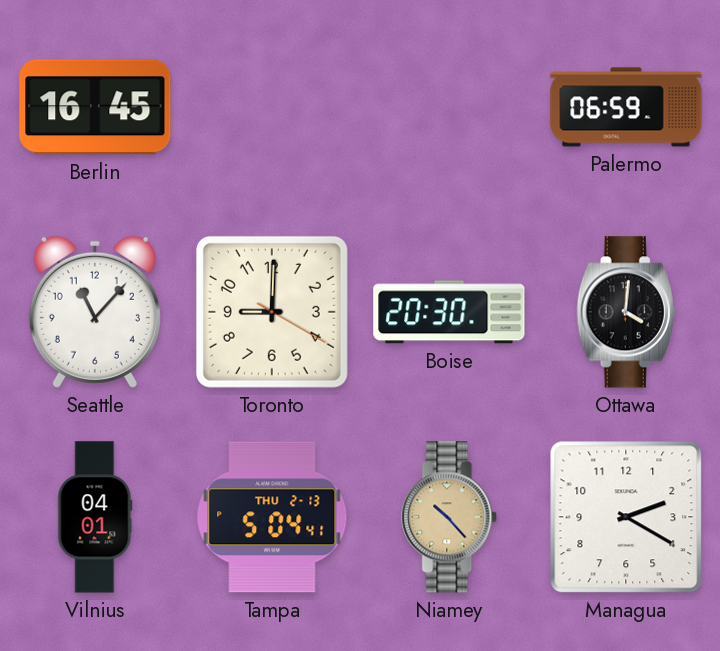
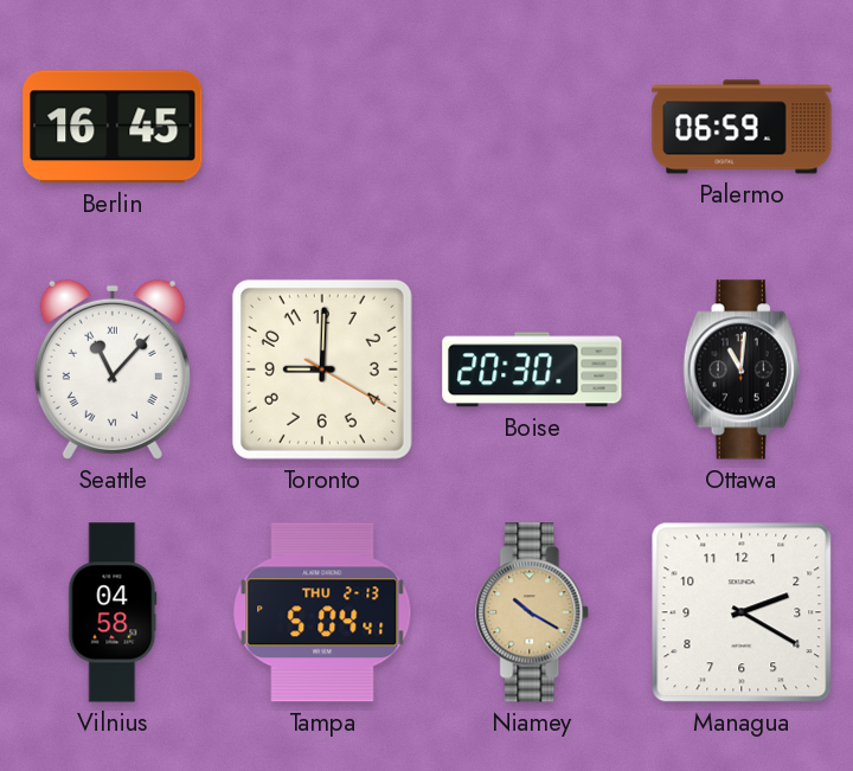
Seattle numerals: Arabic -> Roman
Ottawa: 4:01 -> 11:01
Vilnius: 04:01 -> 04:58
Niamey: 10:23 -> 10:20
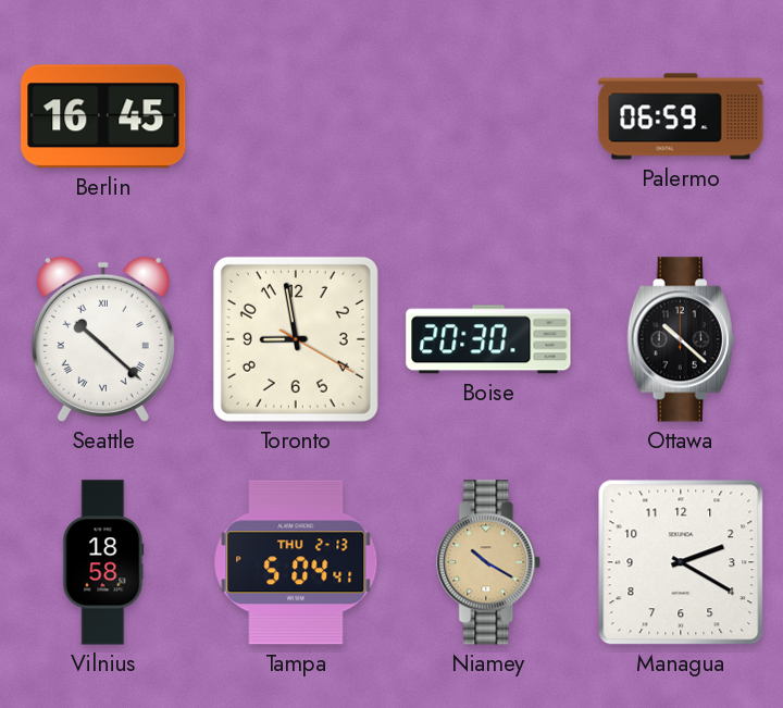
Seattle: 11:07 -> 10:22
Toronto: 9:00 -> 8:58
Ottawa: 11:01 -> 10:22
Vilnius: 04:58 -> 18:58
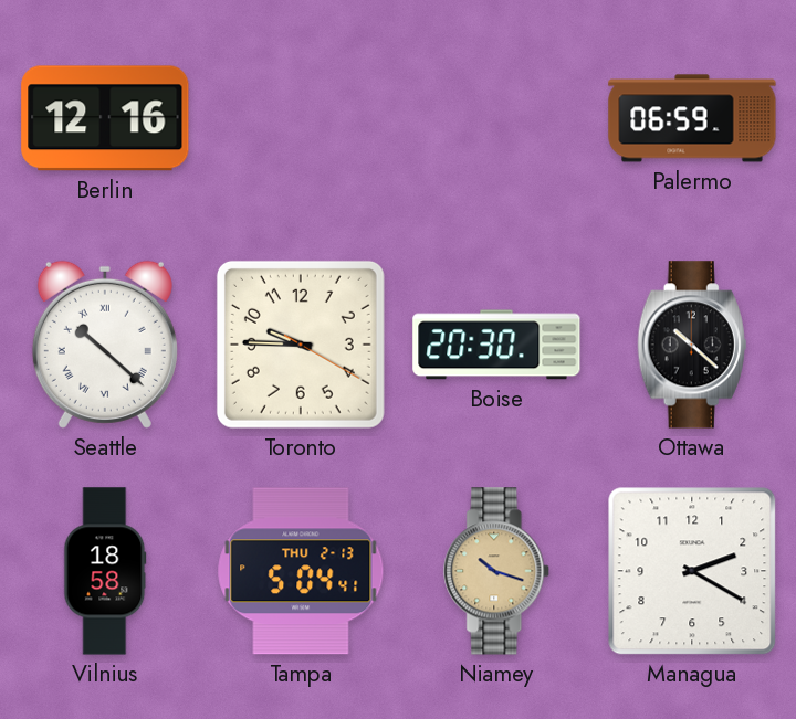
Berlin: 16:45 -> 12:16
Toronto: 8:58 -> 9:45
Niamey: 10:20 -> 10:18
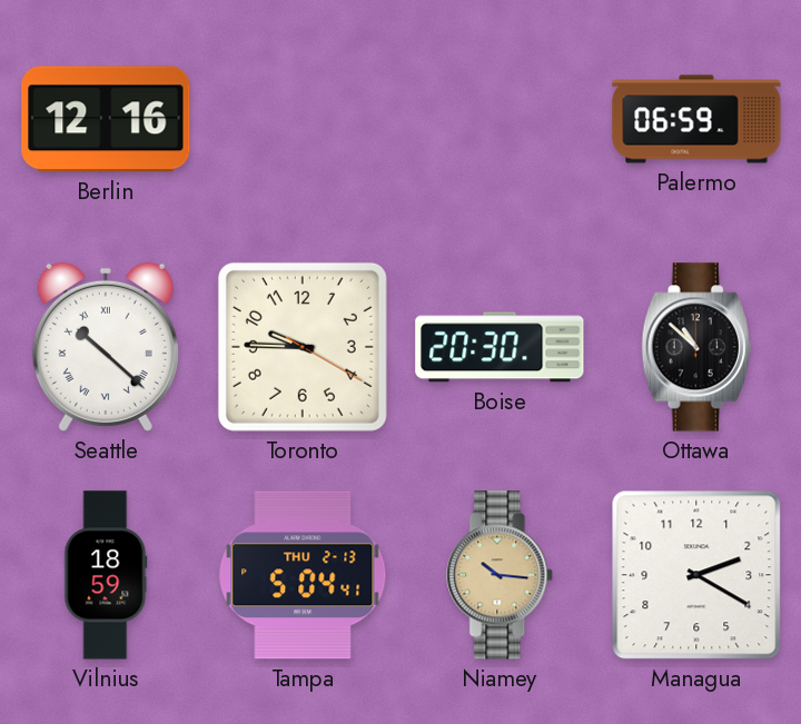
Ottawa: 10:22 -> 10:52
Vilnius: 18:58 -> 18:59
Niamey: 10:18 -> 10:16
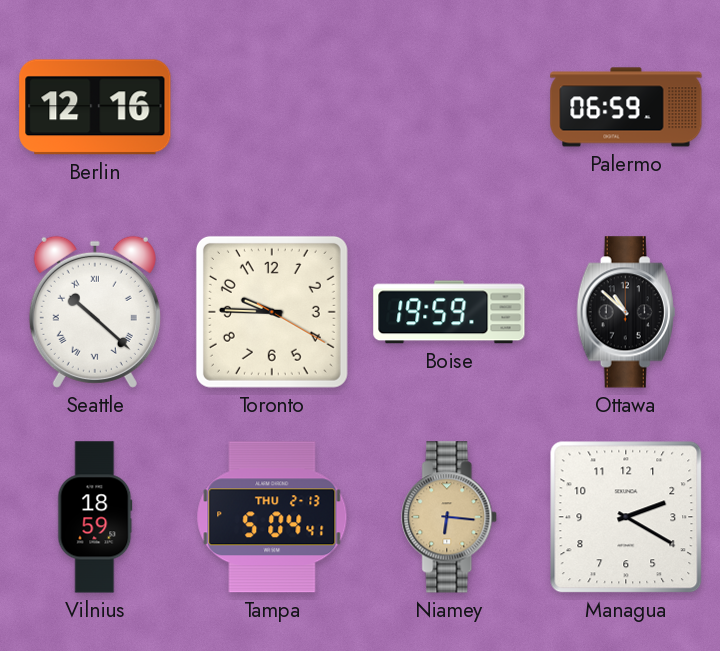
Boise: 20:30 -> 19:59
Niamey: 10:16 -> 6:16
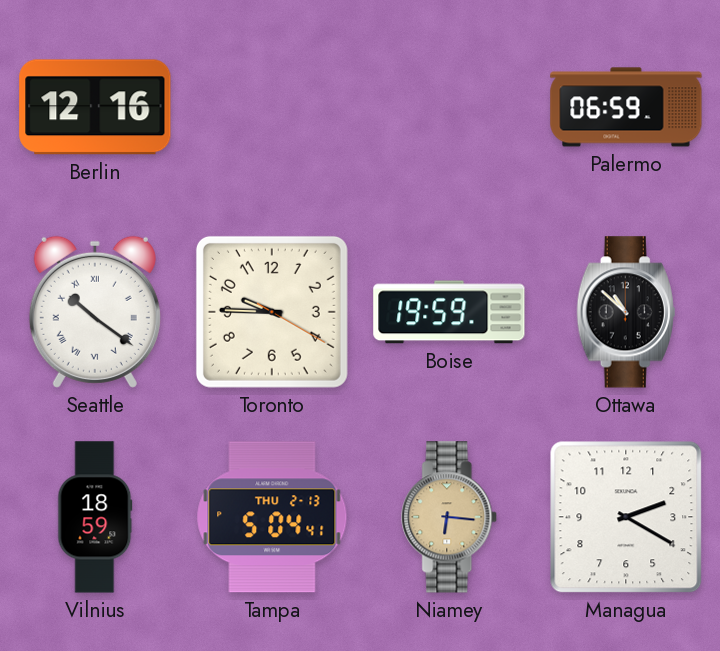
Seattle: 10:22 -> 10:21
